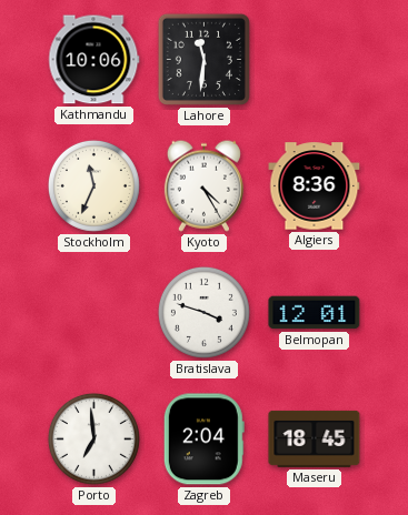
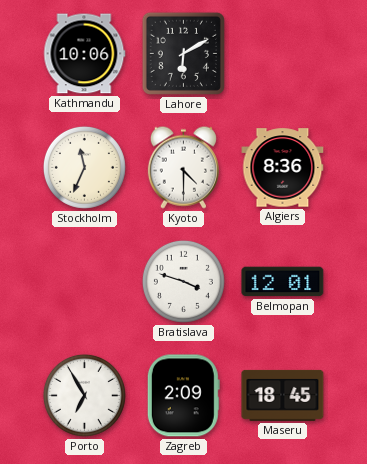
Lahore: 11:31 -> 6:10
Kyoto: 4:25 -> 4:30
Porto: 6:59 -> 6:55
Zagreb: 2:04 -> 2:09
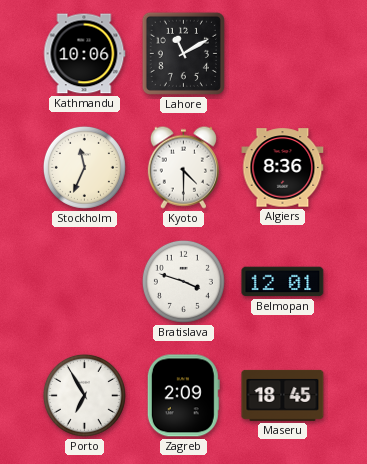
Lahore: 6:10 -> 11:10
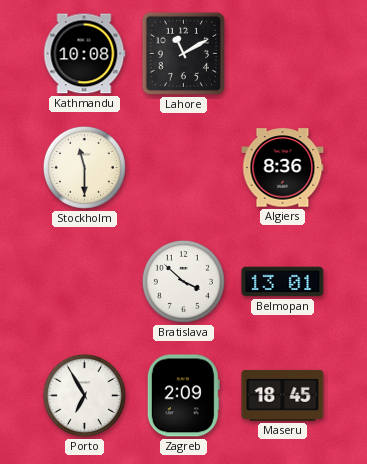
Kathmandu: 10:06 -> 10:08
Stockholm: 11:34 -> 11:30
Kyoto: 4:30 -> none
Bratislava: 3:48 -> 3:52
Belmopan: 12:01 -> 13:01
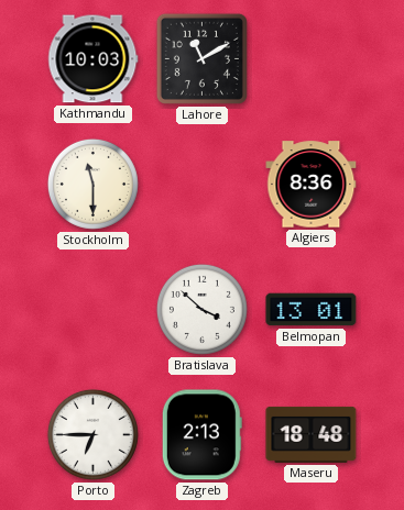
Kathmandu: 10:08 -> 10:03
Porto: 6:55 -> 6:45
Zagreb: 2:09 -> 2:13
Maseru: 18:45 -> 18:48
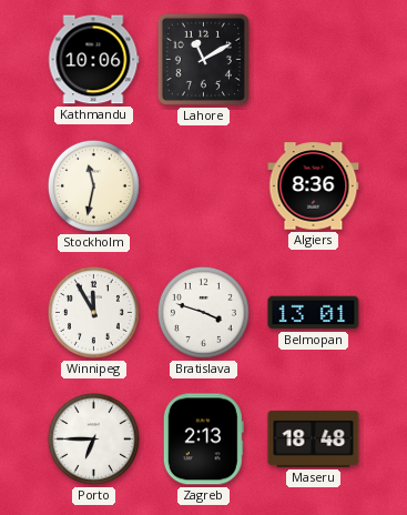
Kathmandu: 10:03 -> 10:06
Stockholm: 11:30 -> 11:32
Winnipeg: none -> 11:55
Bratislava: 3:52 -> 3:48
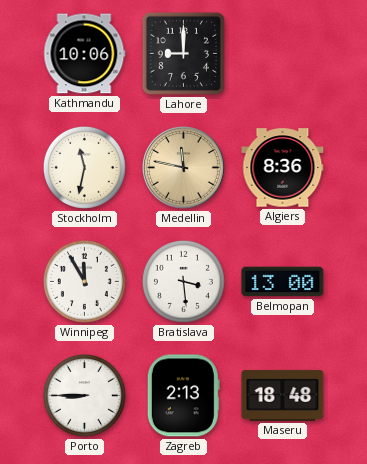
Lahore: 11:10 -> 9:00
Medellin: none -> 11:47
Bratislava: 3:48 -> 3:29
Belmopan: 13:01 -> 13:00
Porto: 6:45 -> 8:45
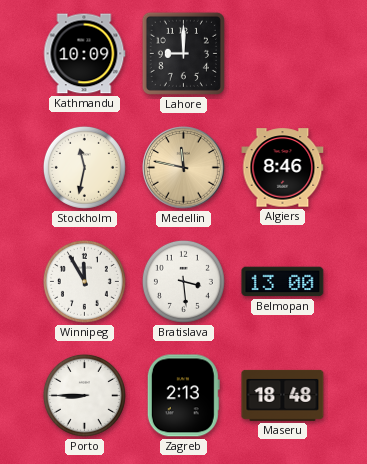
Kathmandu: 10:06 -> 10:09
Algiers: 8:36 -> 8:46
